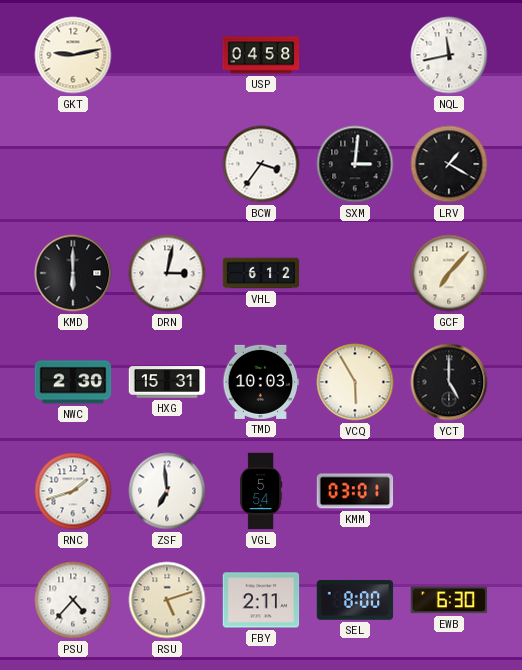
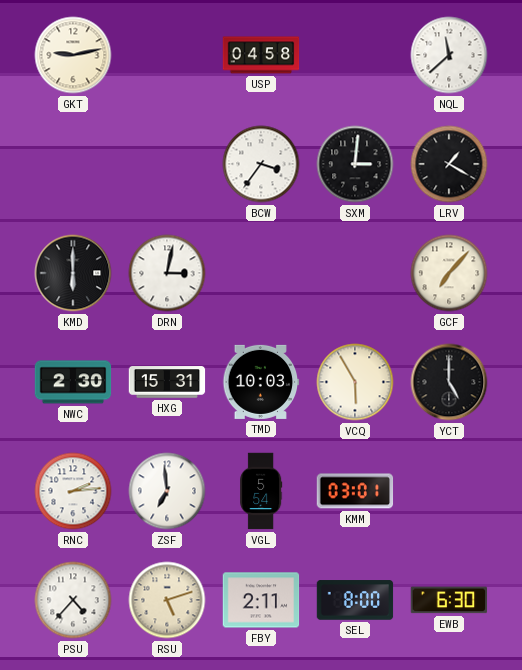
NQL: 11:43 -> 11:38
VHL: 6:12 -> none
RNC: 1:42 -> 2:14
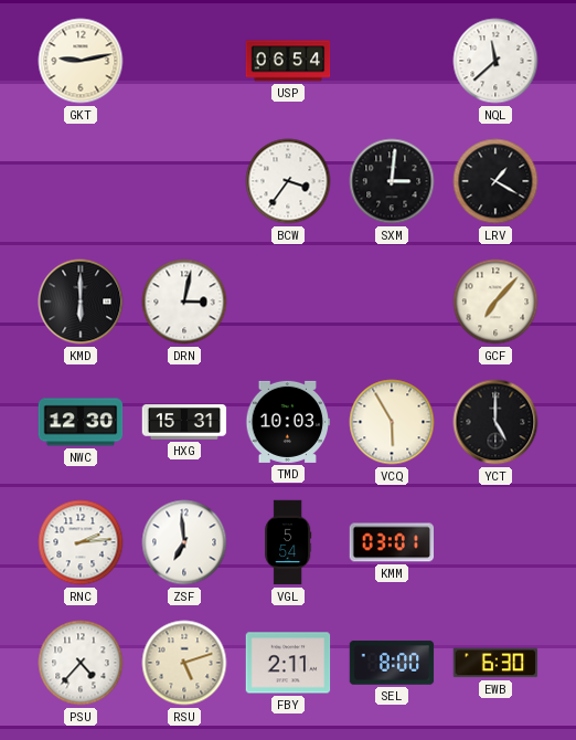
USP: 04:58 -> 06:54
NWC: 2:30 -> 12:30
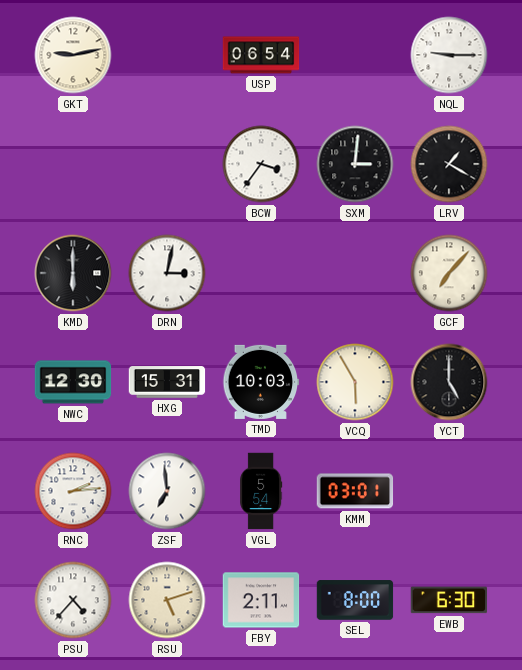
NQL: 11:38 -> 9:15
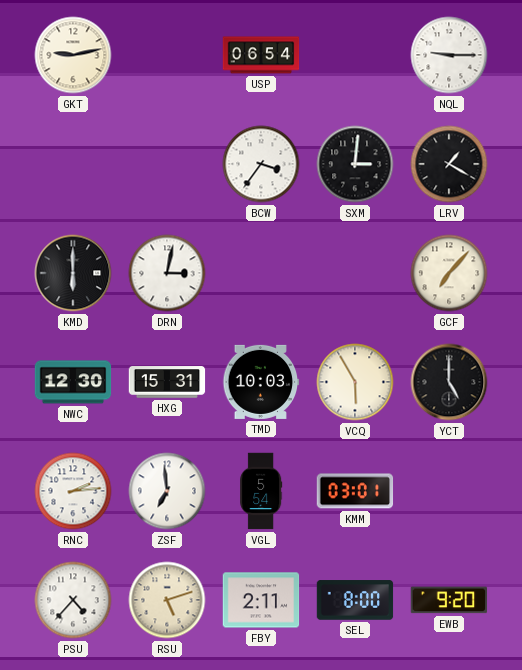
EWB: 6:30 -> 9:20
